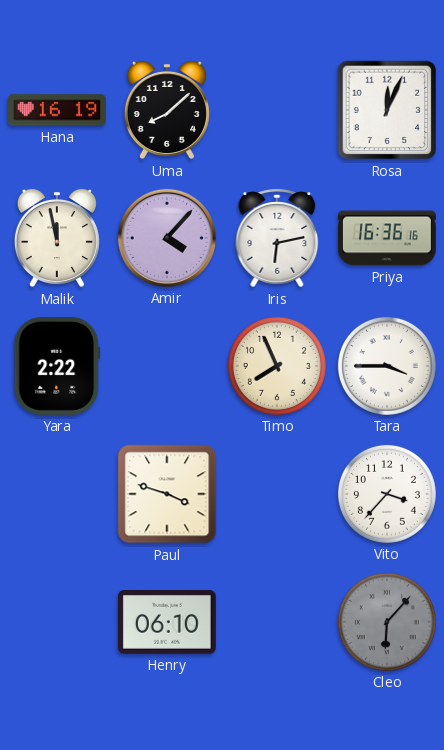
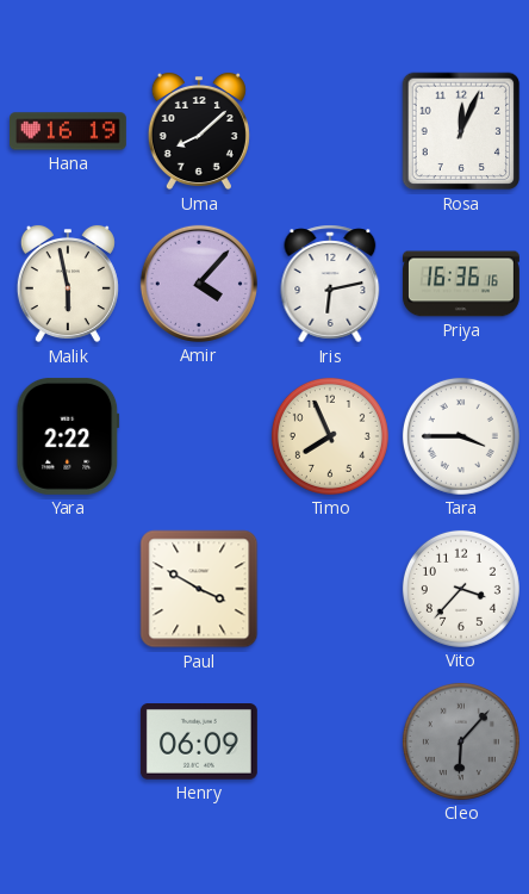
Malik: 11:58 -> 5:58
Paul: 3:48 -> 3:50
Henry: 06:10 -> 06:09
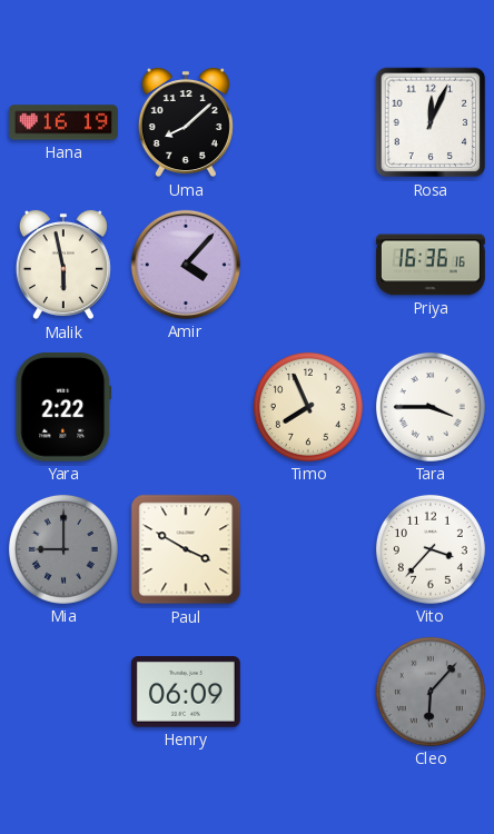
Iris: 6:13 -> none
Mia: none -> 9:00
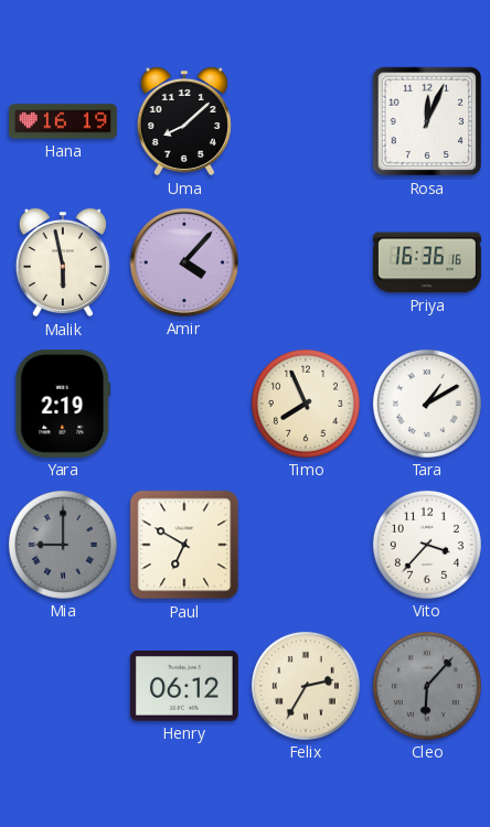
Yara: 2:22 -> 2:19
Tara: 3:45 -> 1:10
Paul: 3:50 -> 6:50
Henry: 06:09 -> 06:12
Felix: none -> 2:35
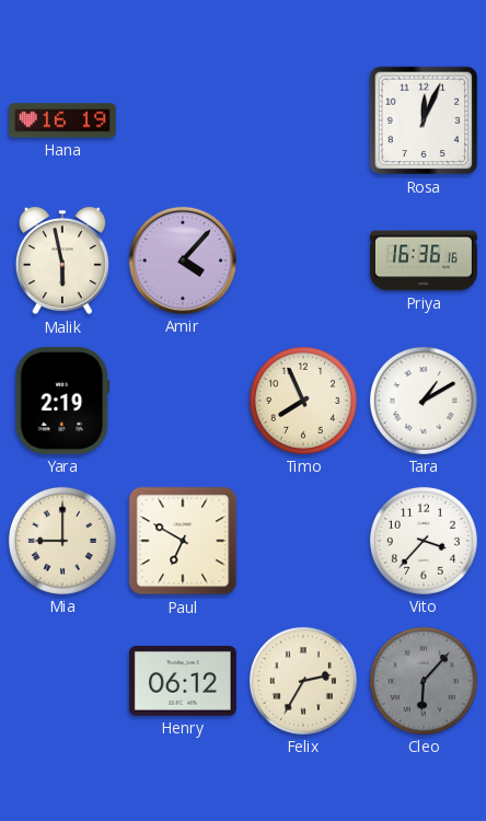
Uma: 8:08 -> none
Mia dial: grey -> cream
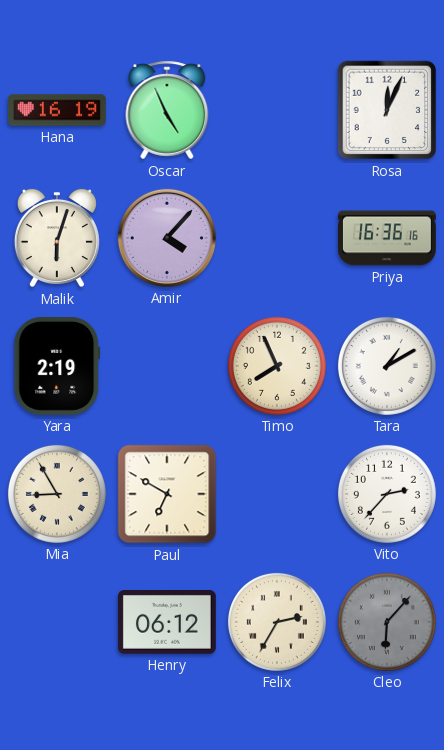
Oscar: none -> 4:56
Malik: 5:58 -> 6:03
Mia: 9:00 -> 8:55
Vito: 3:37 -> 2:37
